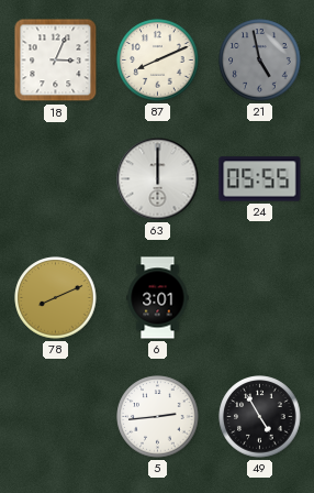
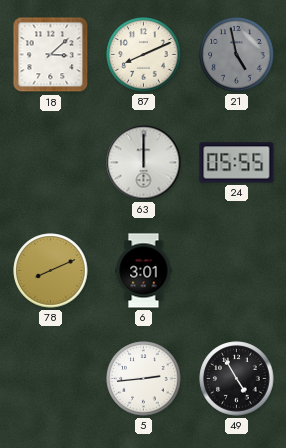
18: 3:04 -> 3:08
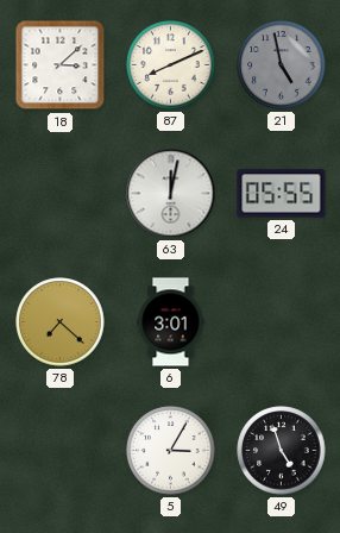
63: 12:00 -> 12:02
78: 8:11 -> 7:22
5: 2:44 -> 3:05
49: 4:55 -> 4:57
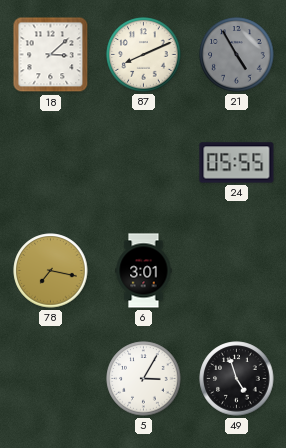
21: 4:58 -> 4:55
63: 12:02 -> none
78: 7:22 -> 7:17
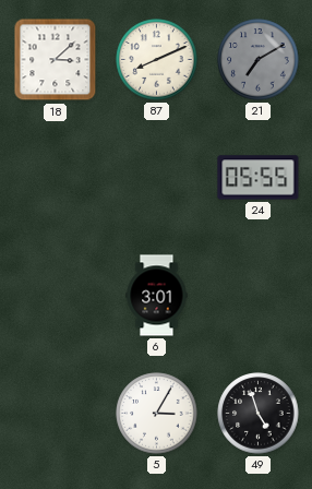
21: 4:55 -> 7:10
78: 7:17 -> none
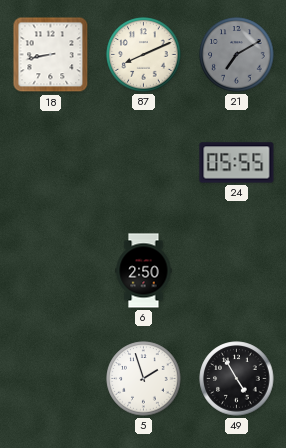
18: 3:08 -> 8:43
6: 3:01 -> 2:50
5: 3:05 -> 1:57
49: 4:57 -> 4:55
